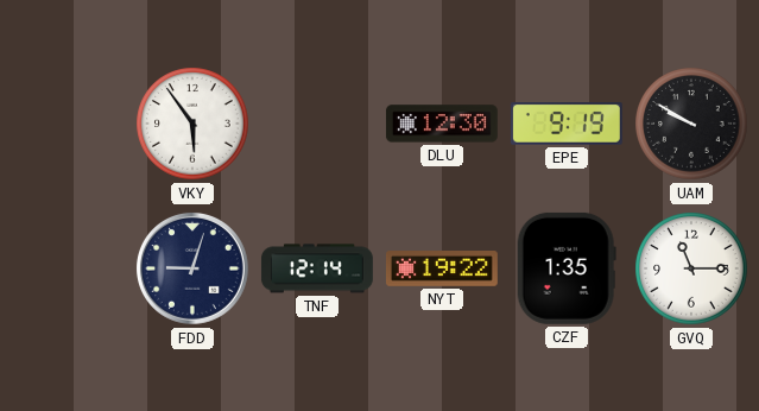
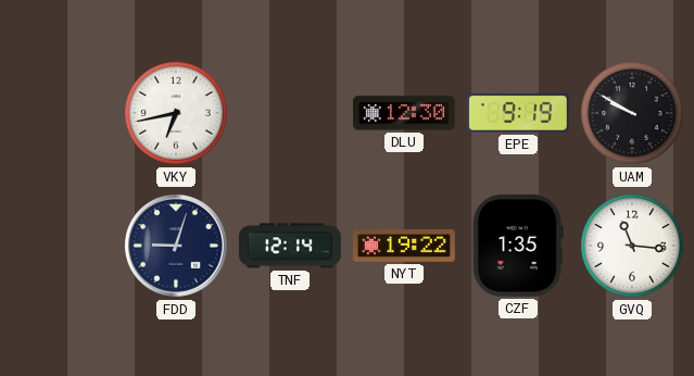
VKY: 5:54 -> 6:43
GVQ: 11:15 -> 11:16
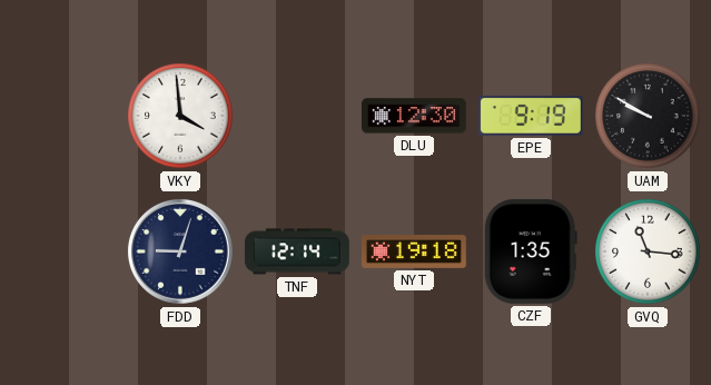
VKY: 6:43 -> 3:59
NYT: 19:22 -> 19:18
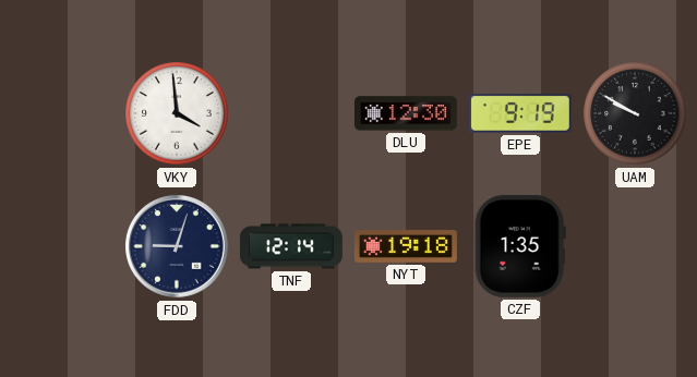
GVQ: 11:16 -> none
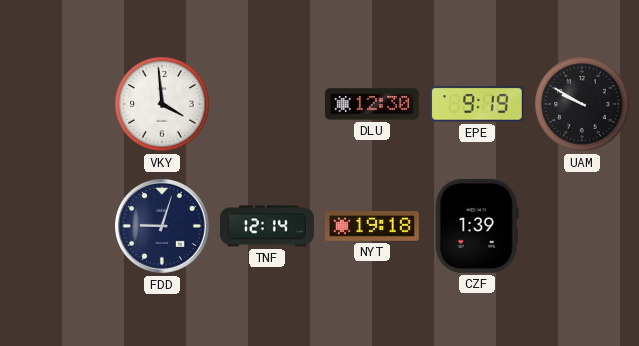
CZF: 1:35 -> 1:39
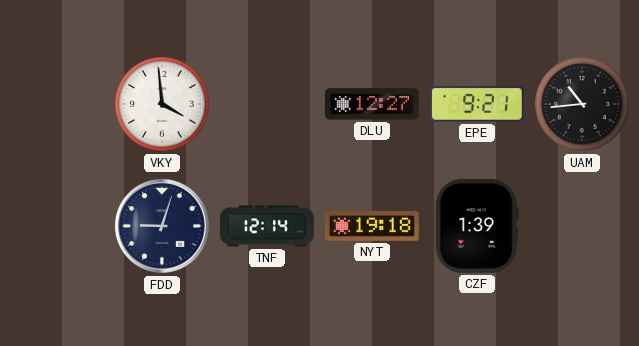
DLU: 12:30 -> 12:27
EPE: 9:19 -> 9:21
UAM: 9:50 -> 10:44
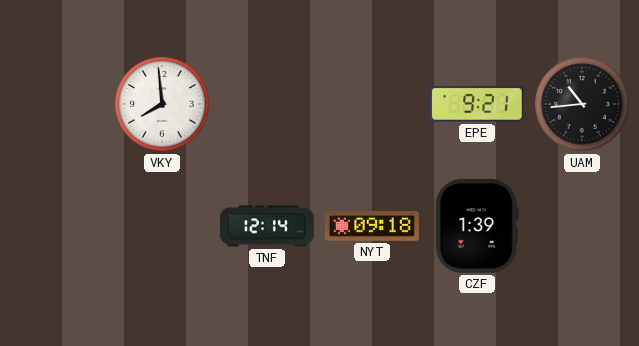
VKY: 3:59 -> 7:59
DLU: 12:27 -> none
FDD: 9:03 -> none
NYT: 19:18 -> 09:18
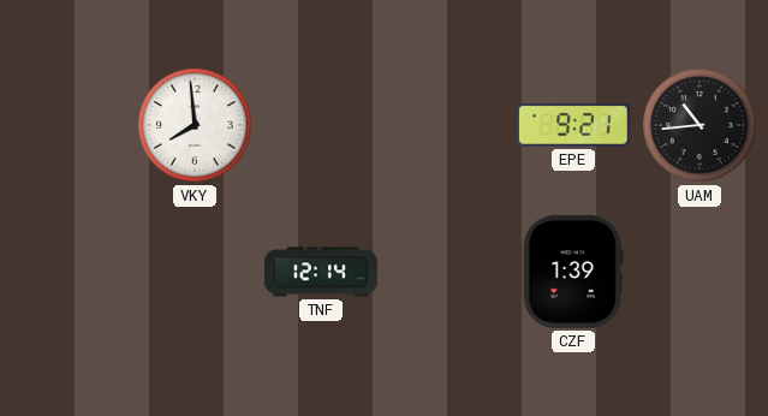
NYT: 09:18 -> none
